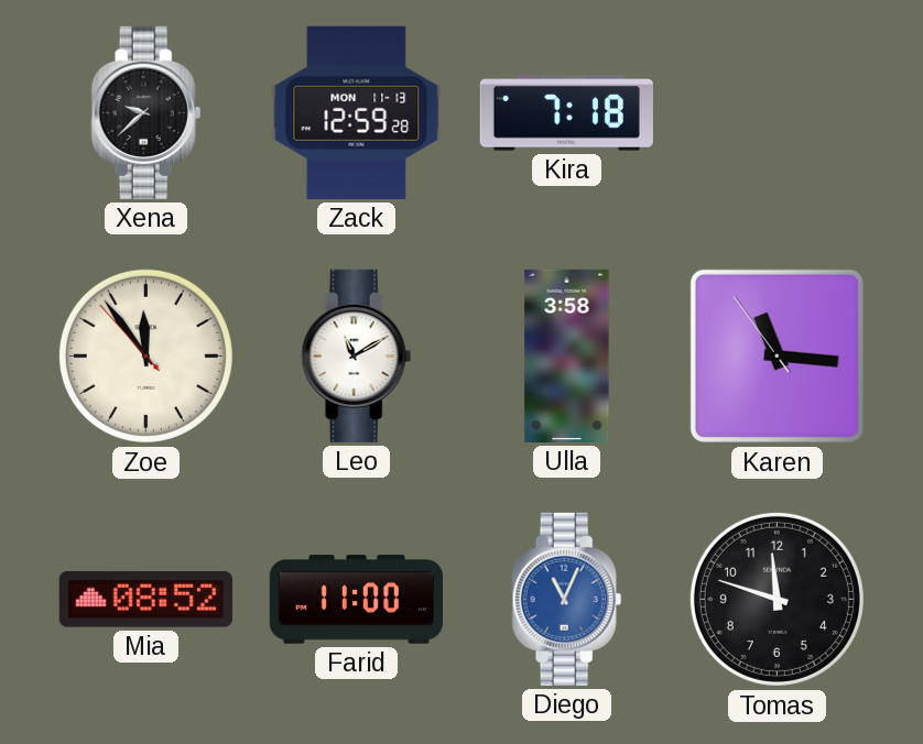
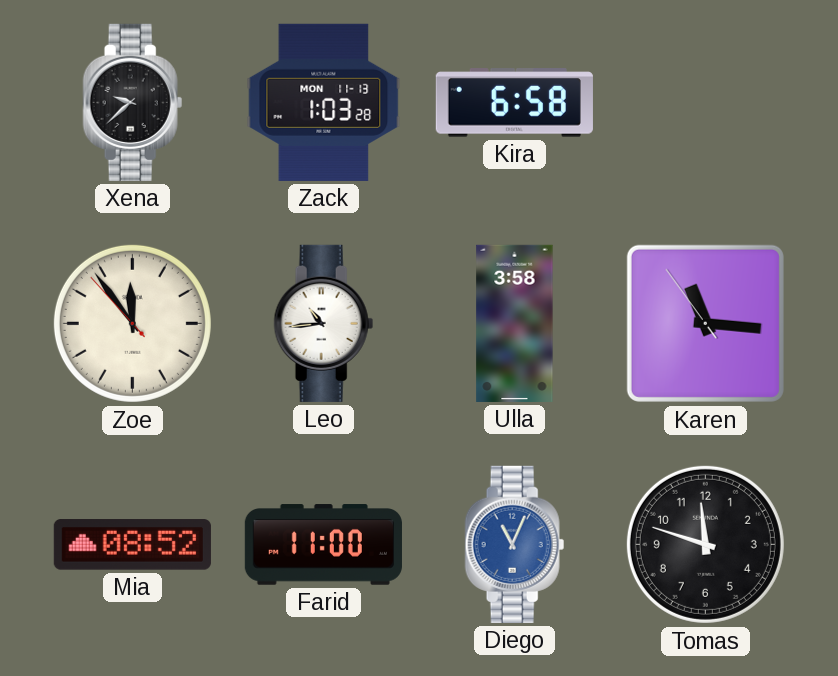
Zack: 12:59 -> 1:03
Kira: 7:18 -> 6:58
Leo: 11:10 -> 10:44
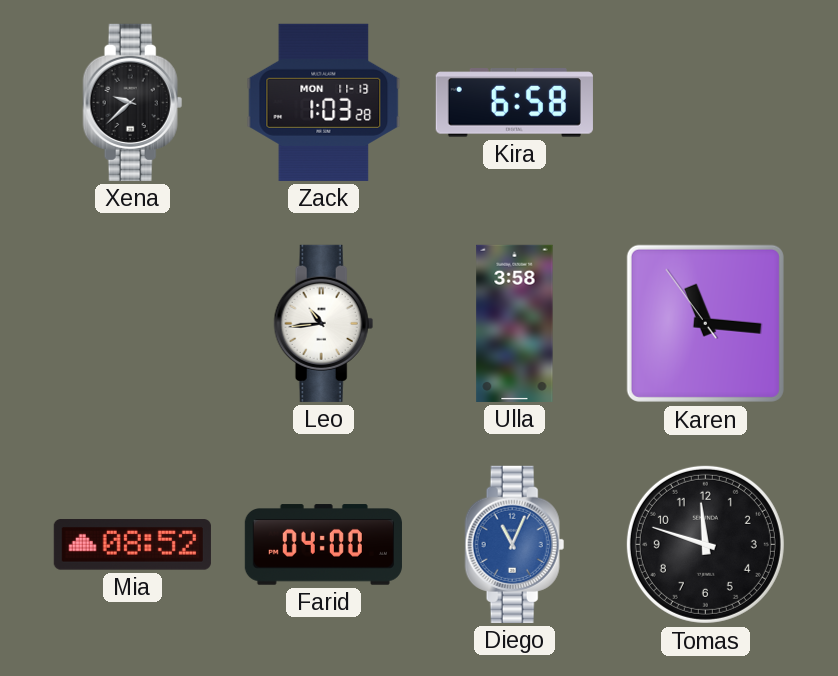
Zoe: 11:53 -> none
Farid: 11:00 -> 04:00
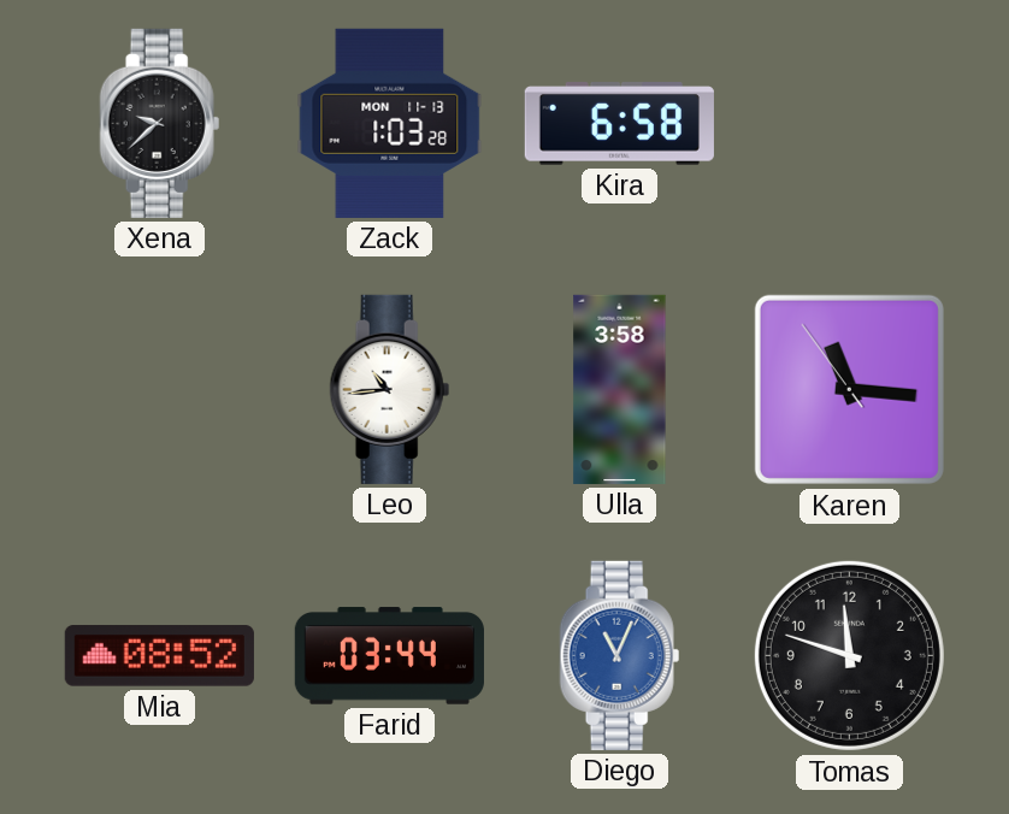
Farid: 04:00 -> 03:44
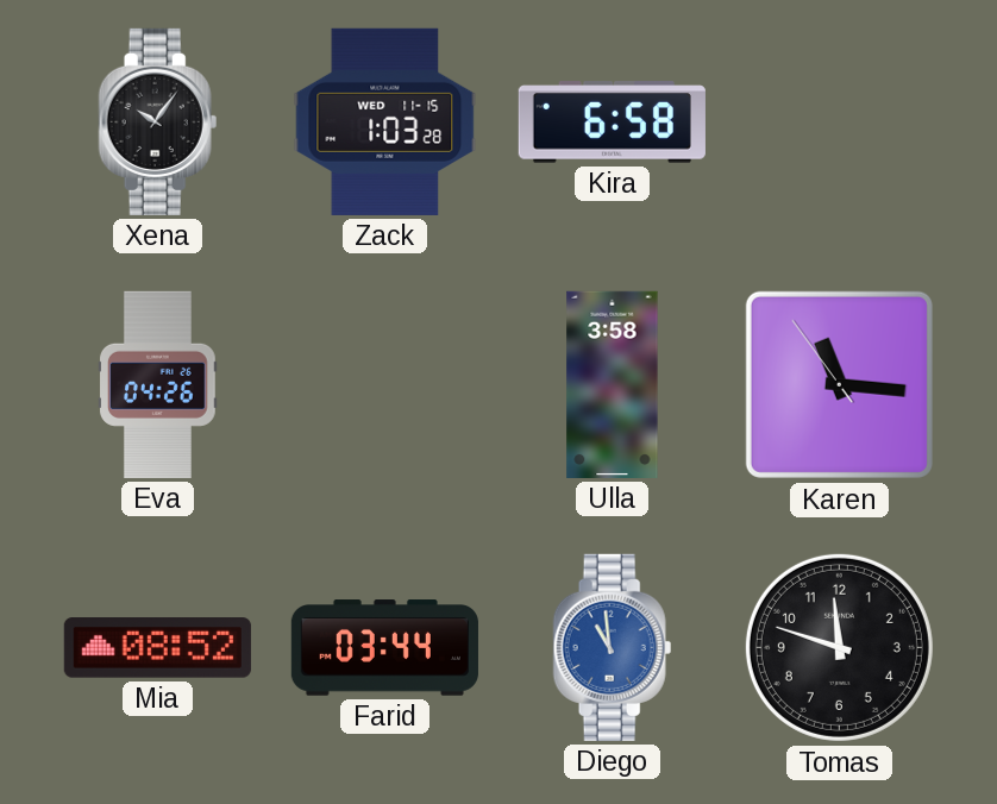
Xena: 9:38 -> 10:06
Zack date: MON 11-13 -> WED 11-15
Eva: none -> 04:26
Leo: 10:44 -> none
Diego: 11:04 -> 10:59
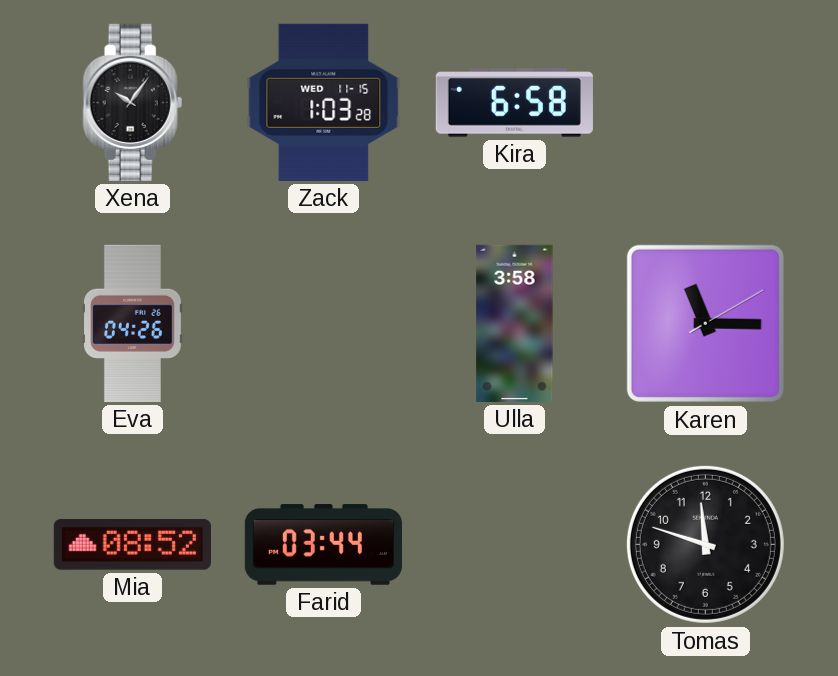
Karen: 11:15:54 -> 11:15:10
Diego: 10:59 -> none
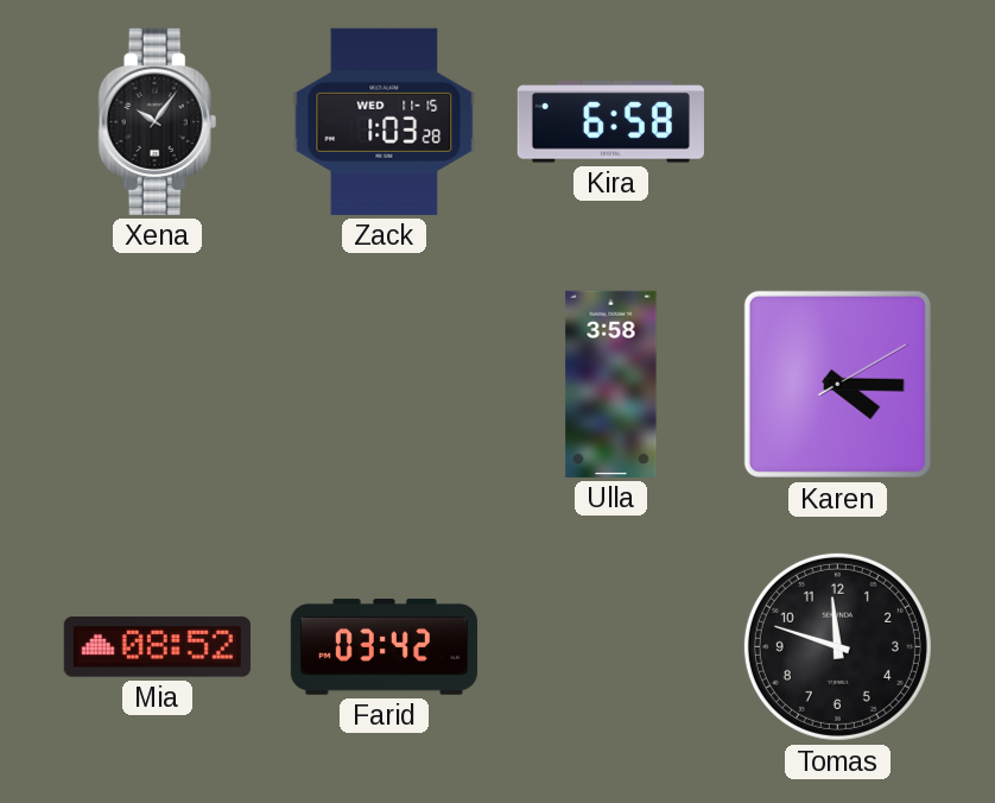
Eva: 04:26 -> none
Karen: 11:15 -> 4:15
Farid: 03:44 -> 03:42
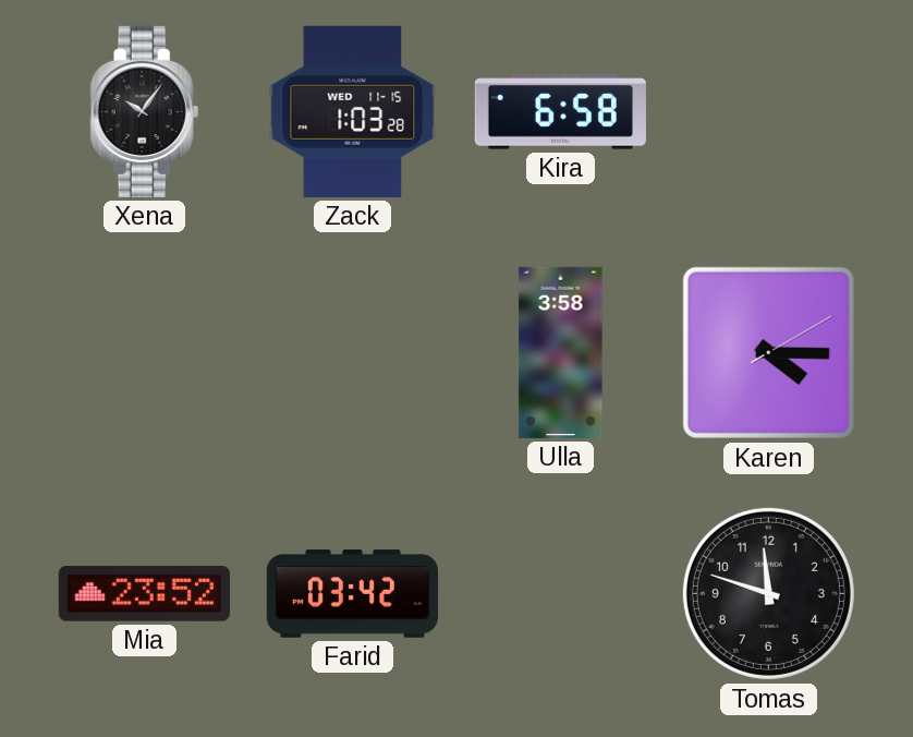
Mia: 08:52 -> 23:52
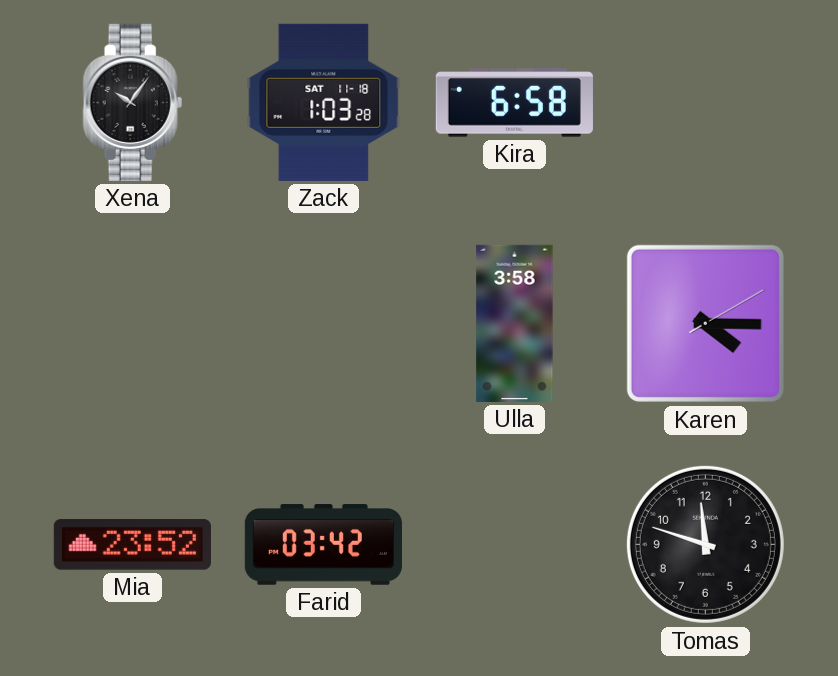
Zack date: WED 11-15 -> SAT 11-18
